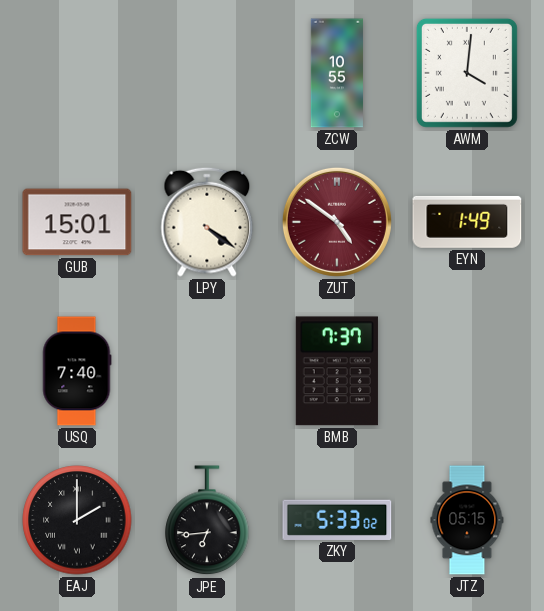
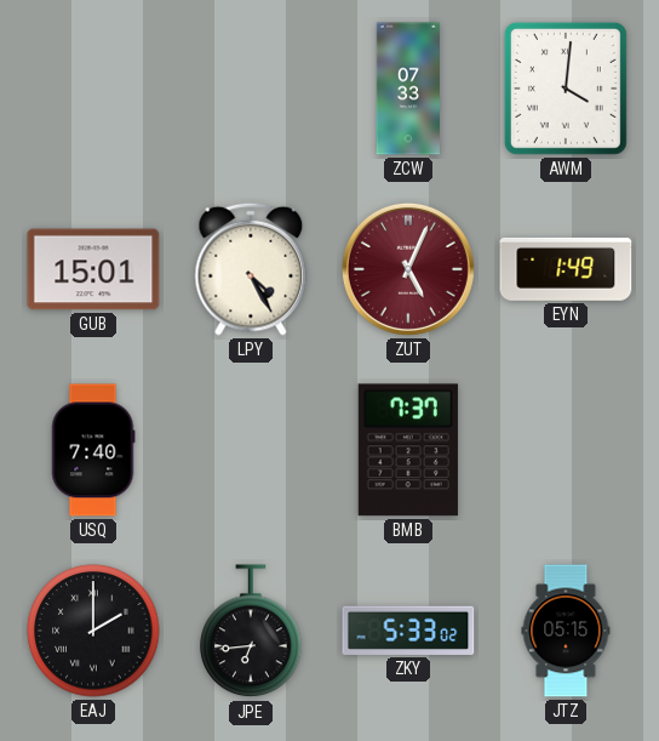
ZCW: 10:55 -> 07:33
LPY: 4:21 -> 4:25
ZUT: 4:51 -> 5:04
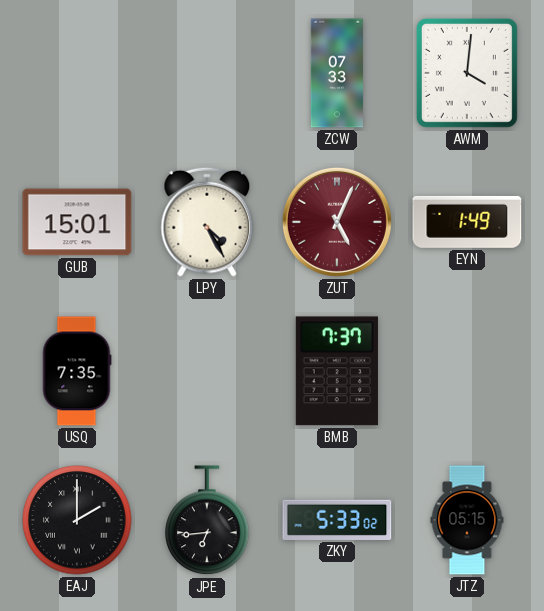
USQ: 7:40 -> 7:35
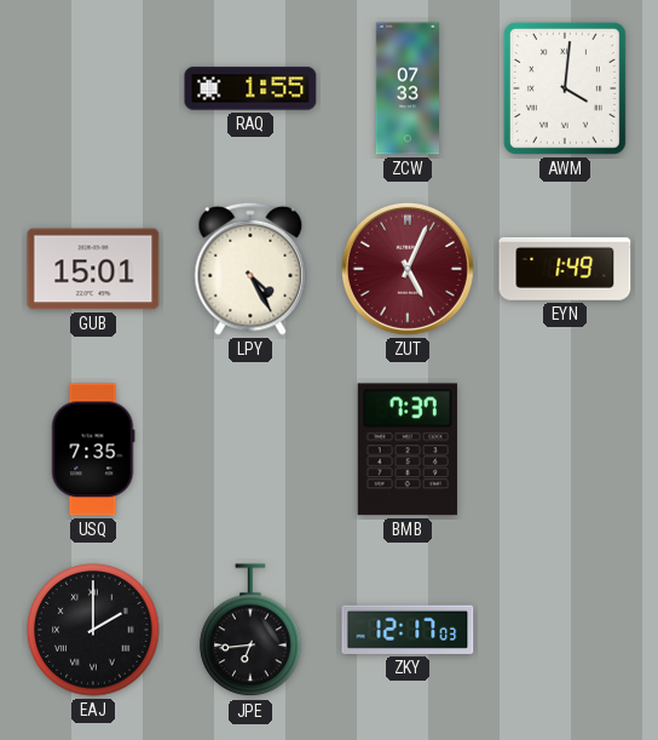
RAQ: none -> 1:55
ZKY: 5:33 -> 12:17
JTZ: 05:15 -> none
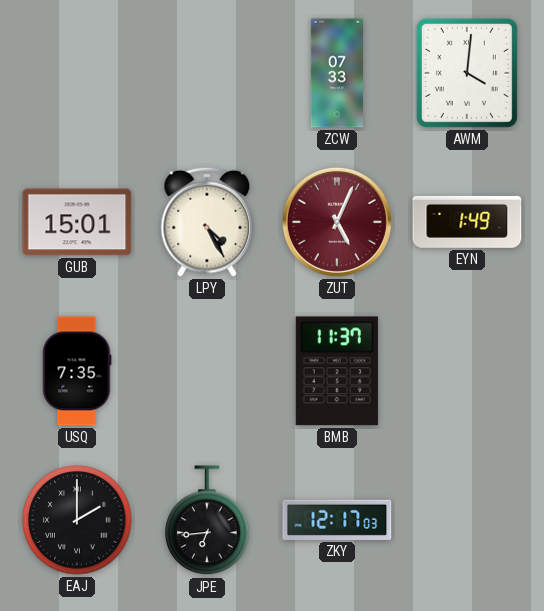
RAQ: 1:55 -> none
BMB: 7:37 -> 11:37
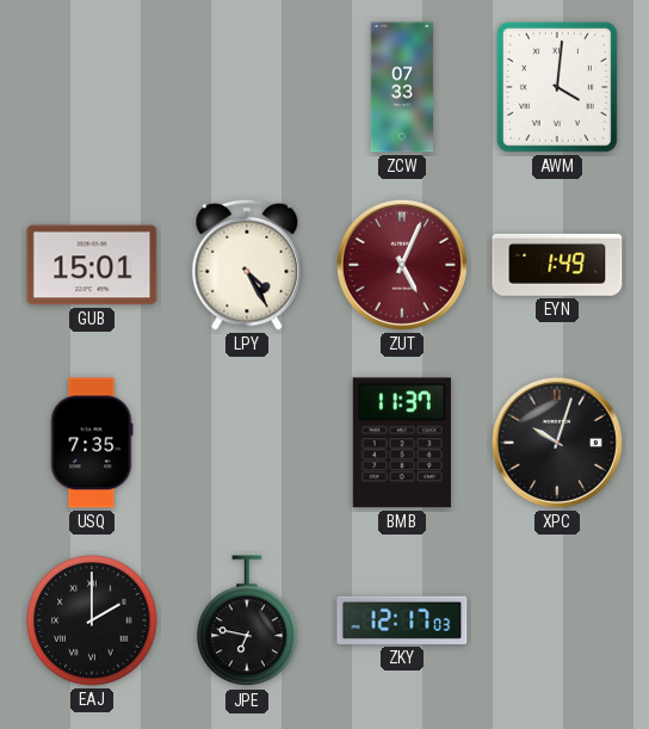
XPC: none -> 10:03
JPE: 6:44 -> 6:47
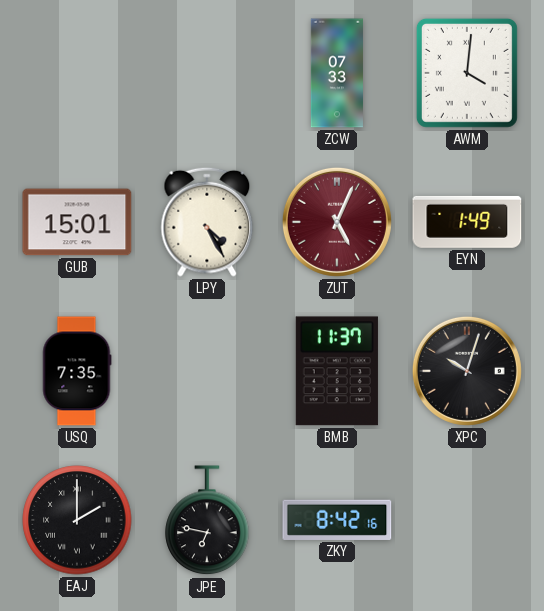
ZKY: 12:17 -> 8:42
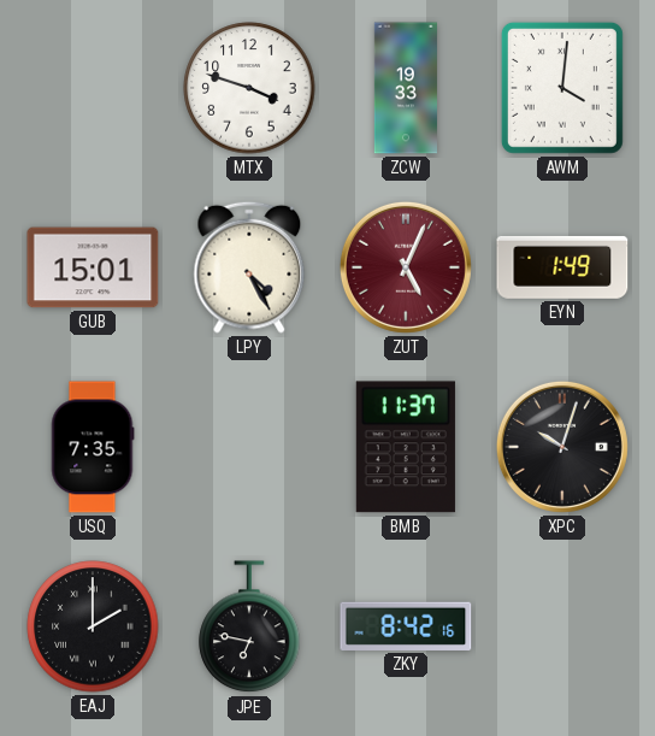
MTX: none -> 3:48
ZCW: 07:33 -> 19:33
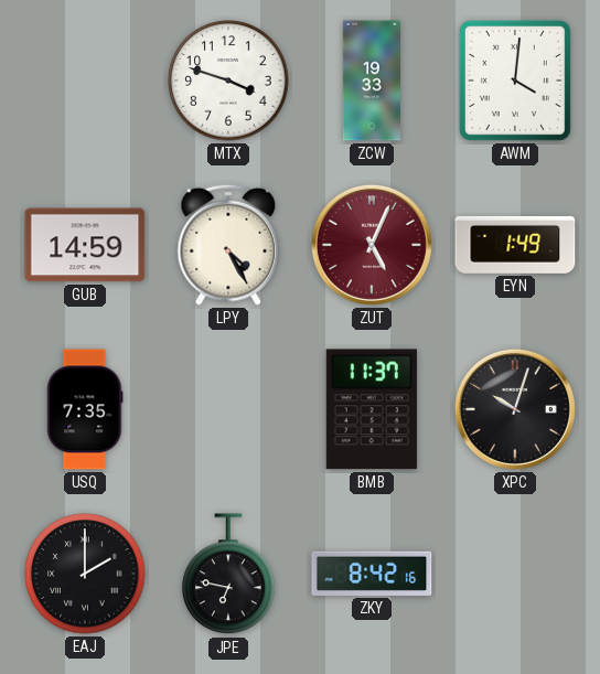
GUB: 15:01 -> 14:59
